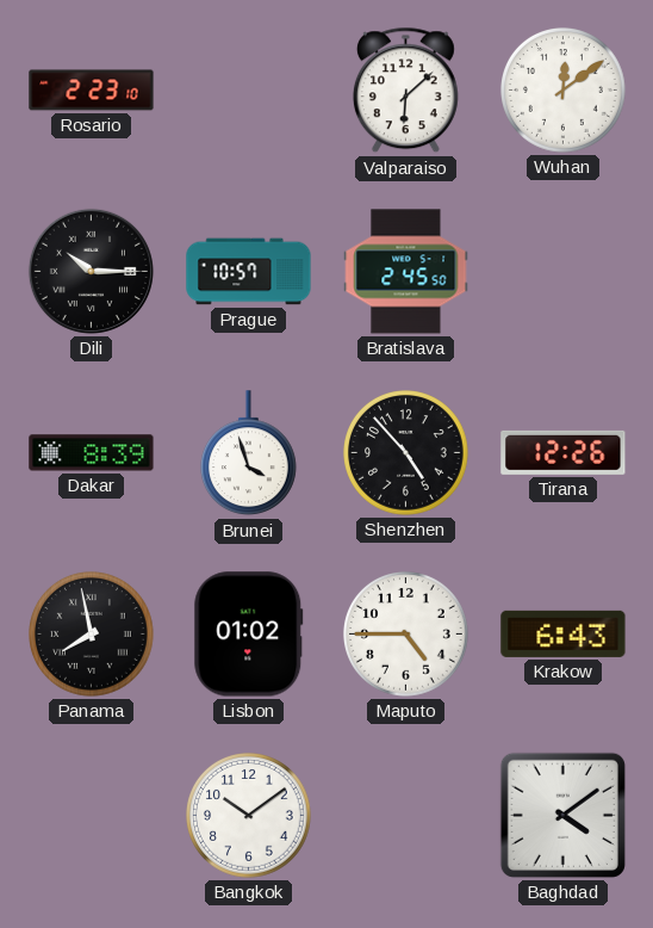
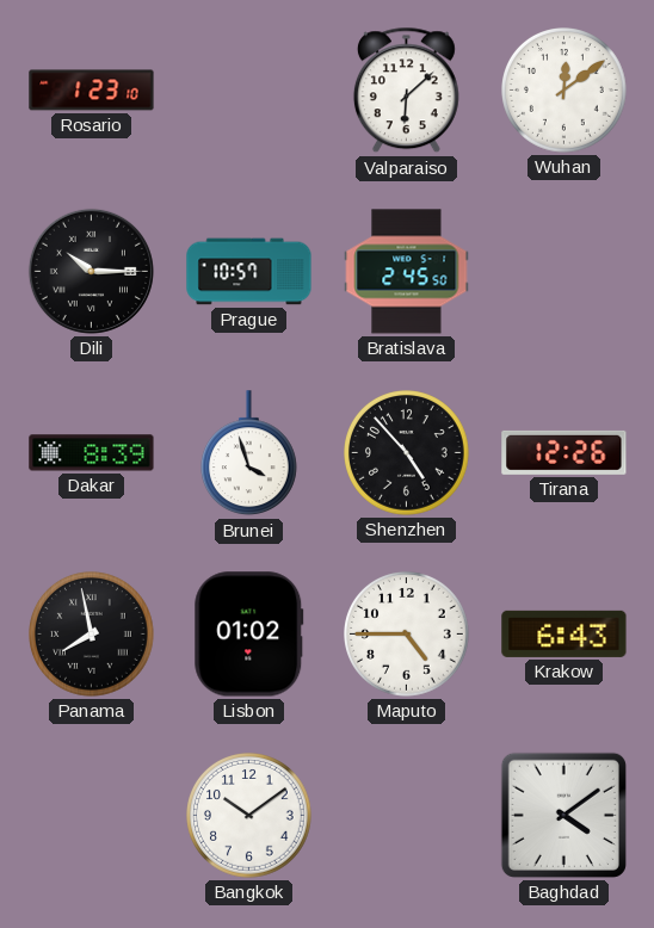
Rosario: 2:23 -> 1:23
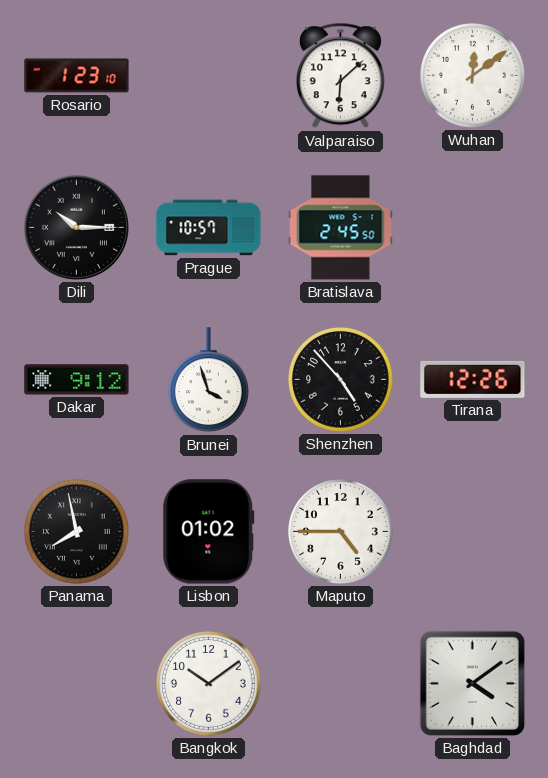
Dakar: 8:39 -> 9:12
Krakow: 6:43 -> none
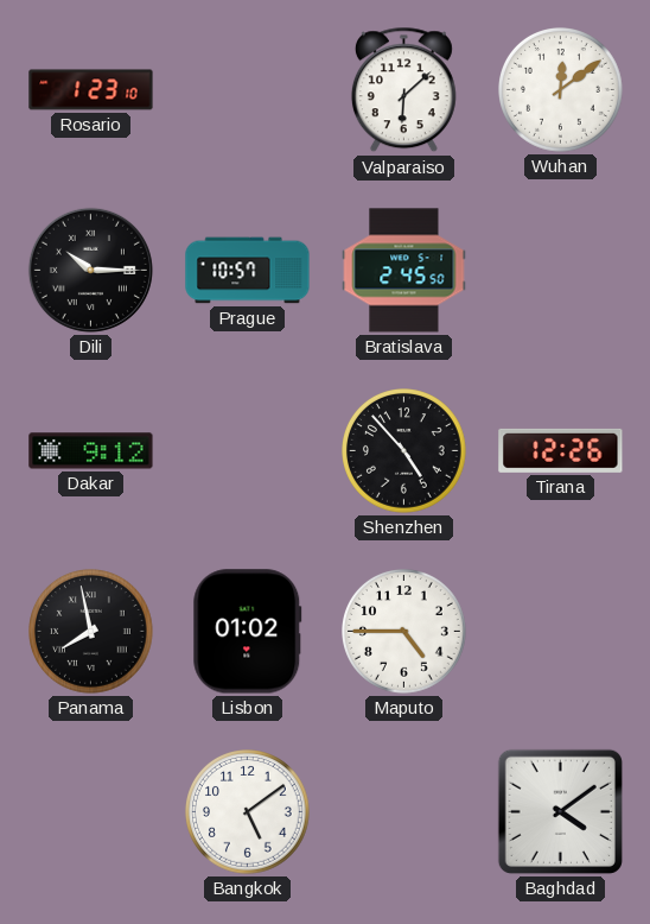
Brunei: 3:57 -> none
Bangkok: 10:09 -> 5:09
